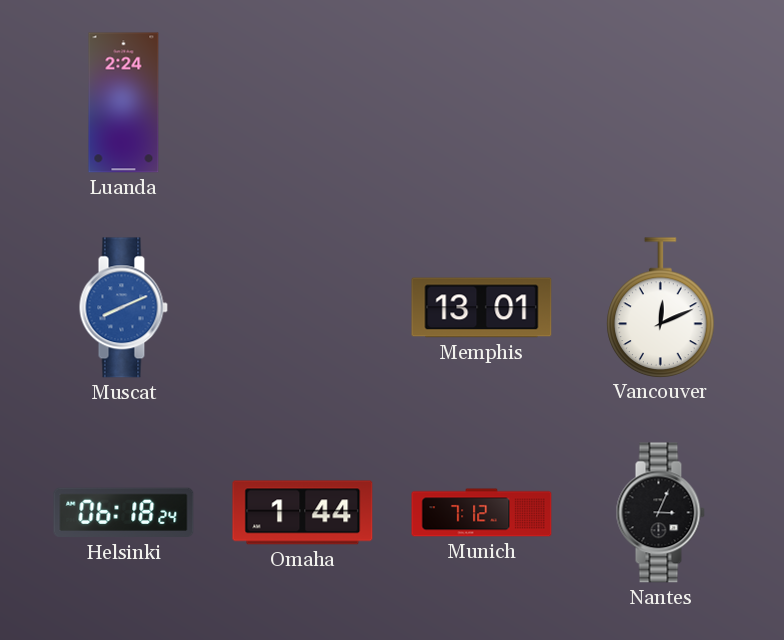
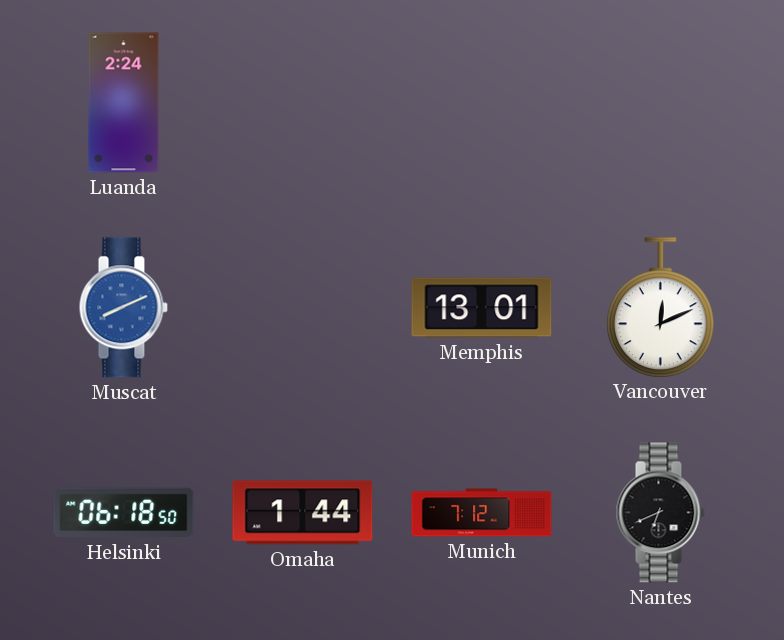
Helsinki: 06:18:24 -> 06:18:50
Nantes: 3:04 -> 6:41
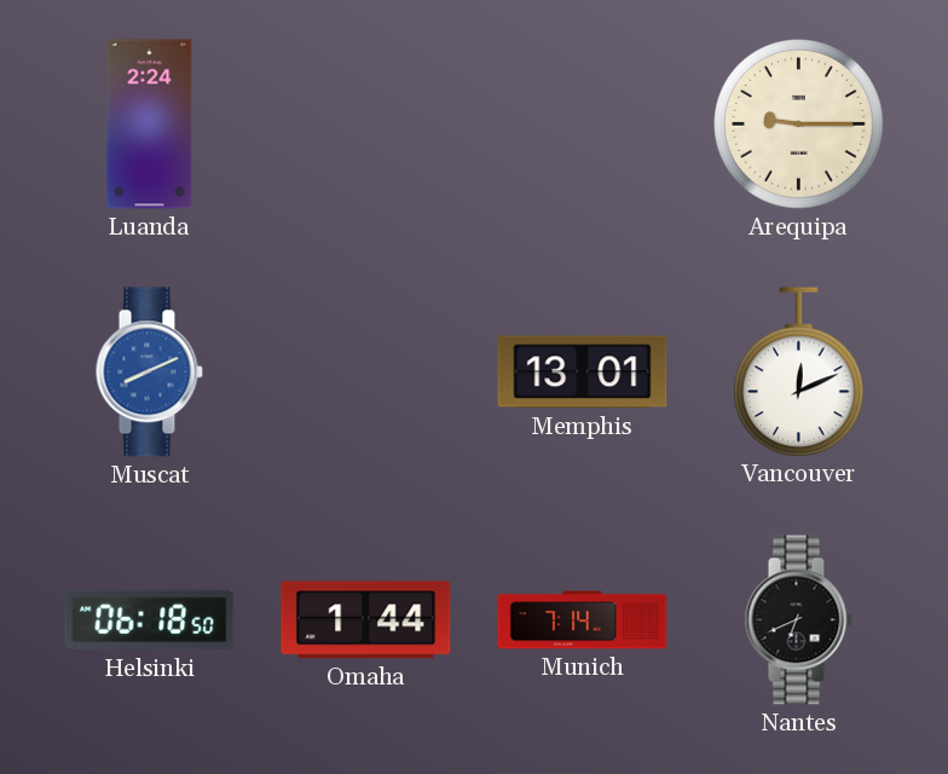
Arequipa: none -> 9:15
Munich: 7:12 -> 7:14
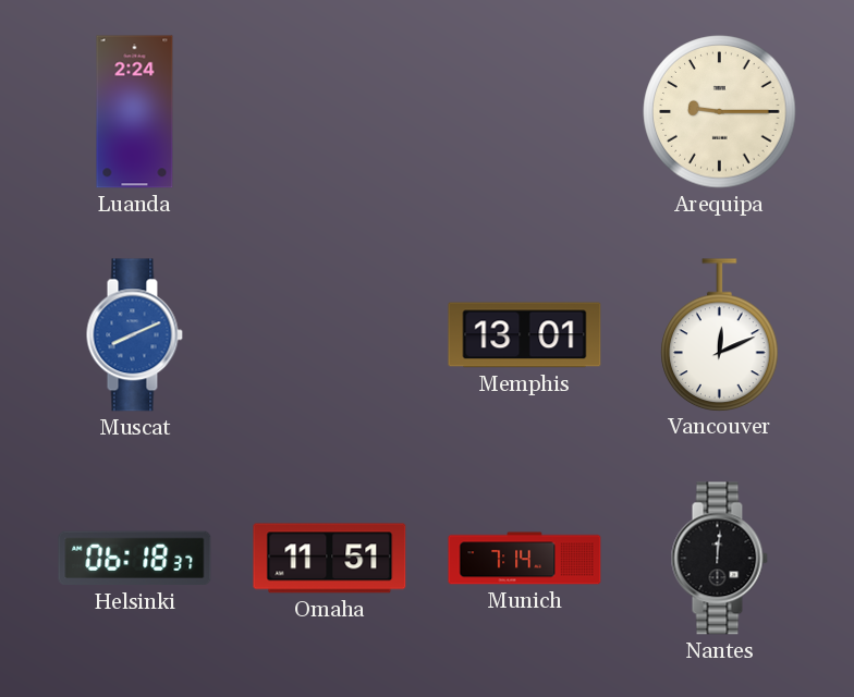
Helsinki: 06:18:50 -> 06:18:37
Omaha: 1:44 -> 11:51
Nantes: 6:41 -> 12:01
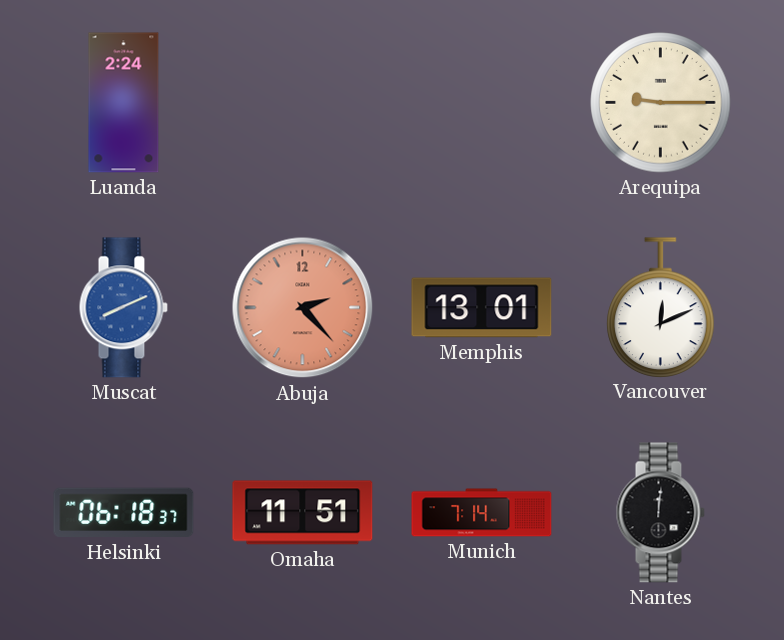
Abuja: none -> 2:23
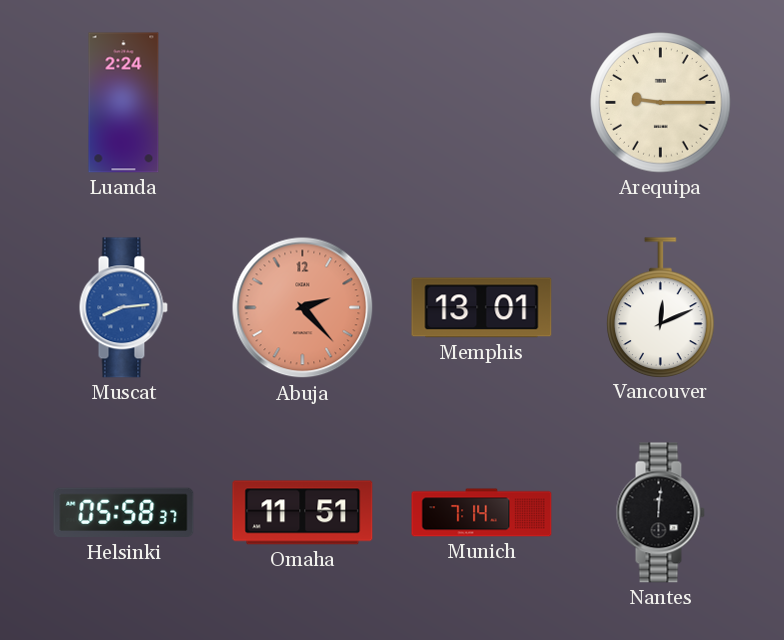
Muscat: 8:11 -> 8:14
Helsinki: 06:18 -> 05:58
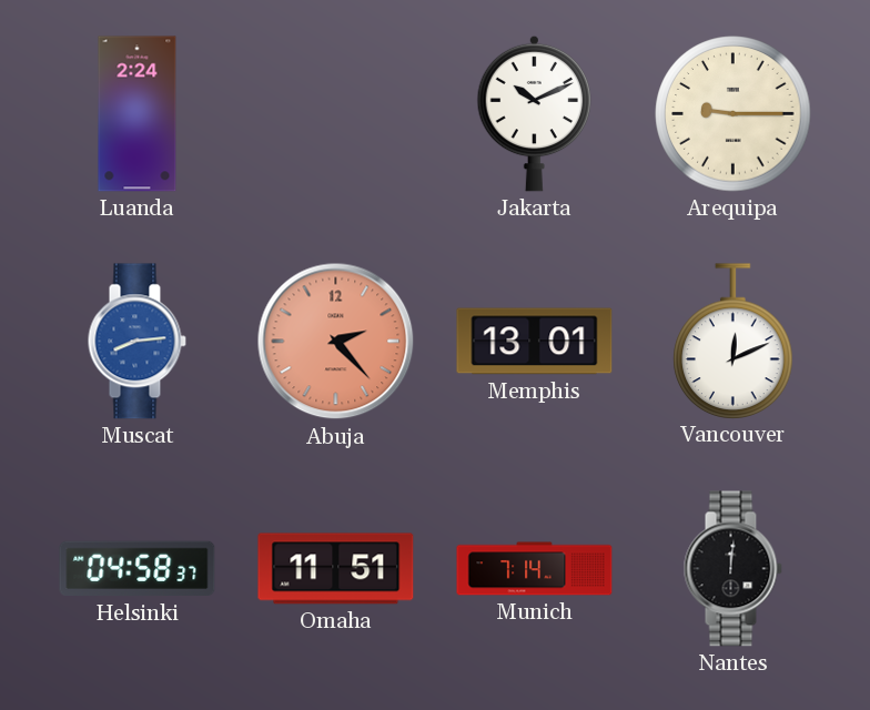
Jakarta: none -> 10:11
Helsinki: 05:58 -> 04:58
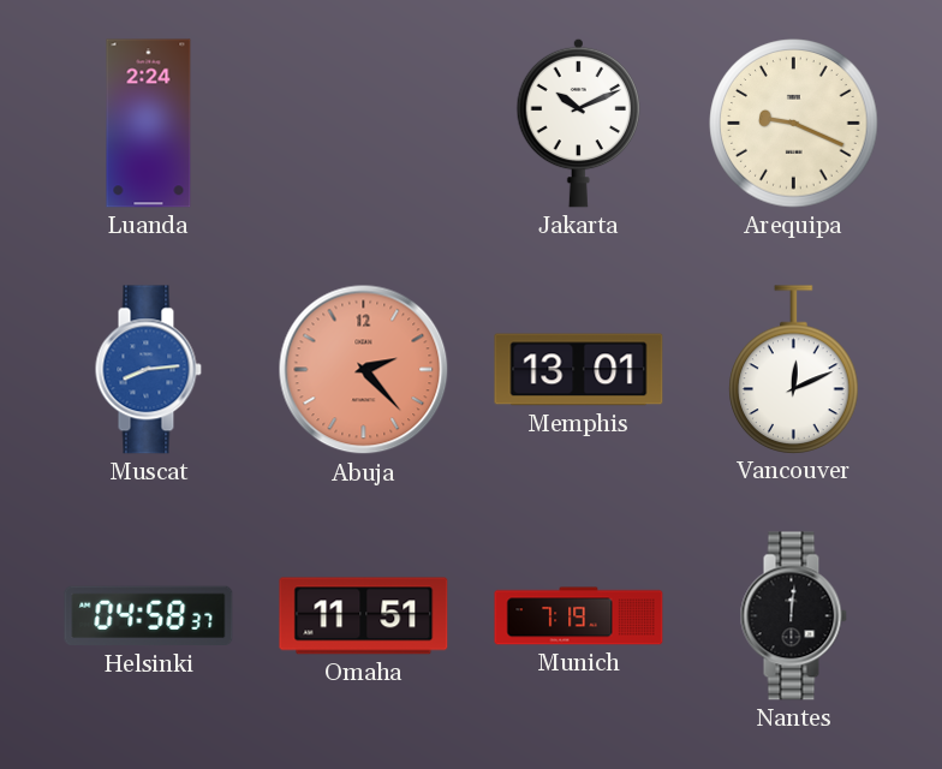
Arequipa: 9:15 -> 9:19
Munich: 7:14 -> 7:19
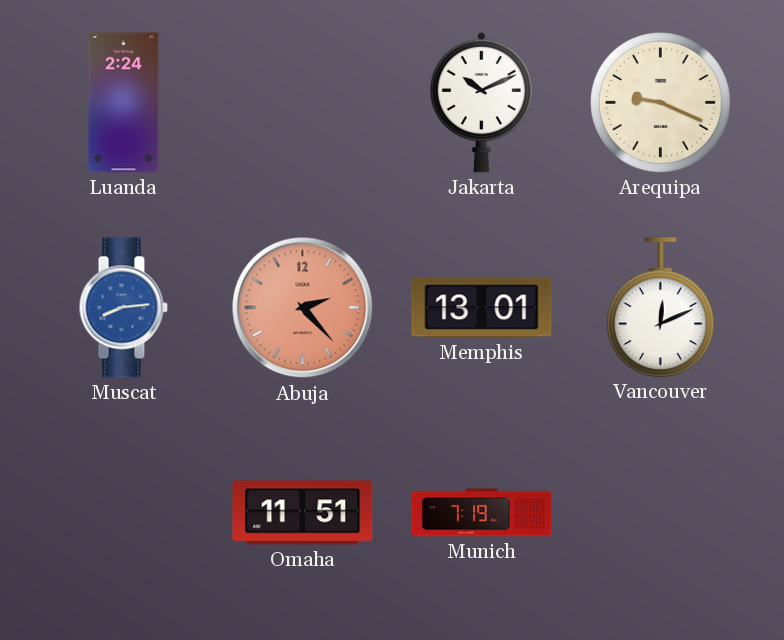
Helsinki: 04:58 -> none
Nantes: 12:01 -> none
